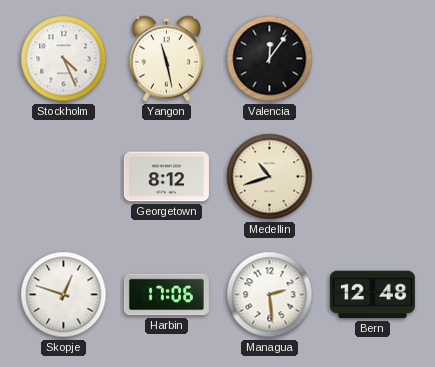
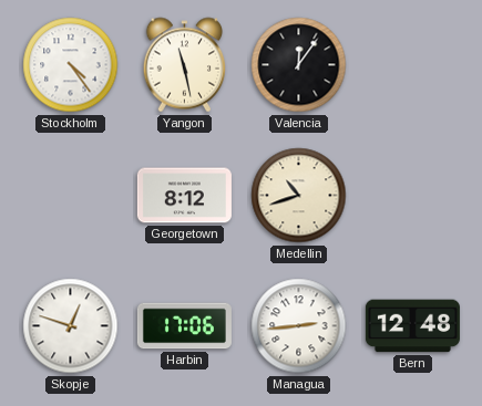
Stockholm: 4:26 -> 4:24
Managua: 2:29 -> 2:44
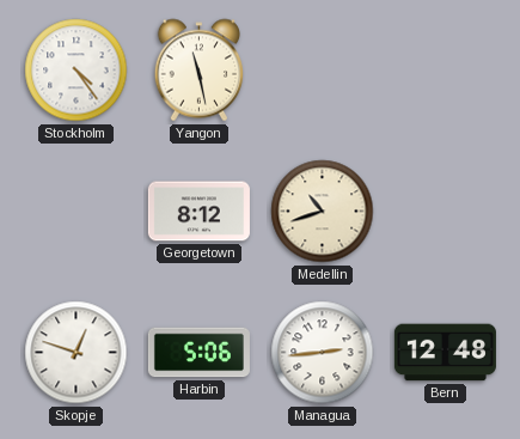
Valencia: 12:06 -> none
Harbin: 17:06 -> 5:06
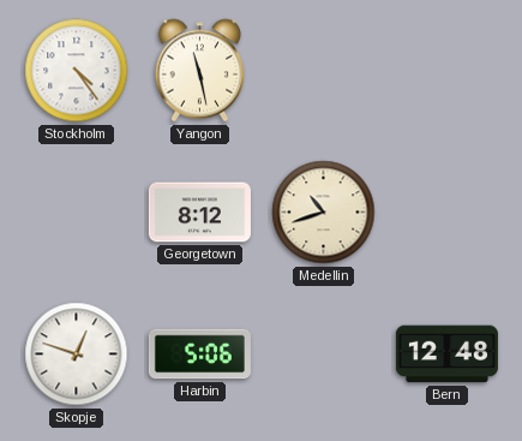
Managua: 2:44 -> none
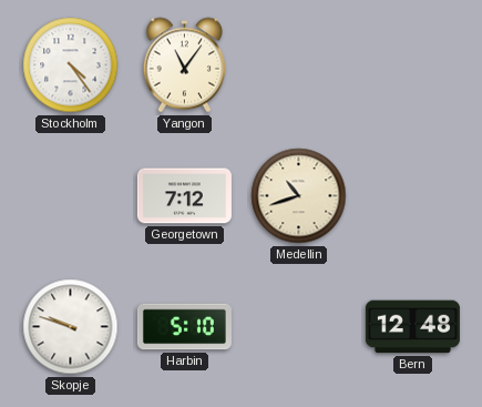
Yangon: 11:28 -> 11:06
Georgetown: 8:12 -> 7:12
Skopje: 12:48 -> 9:48
Harbin: 5:06 -> 5:10
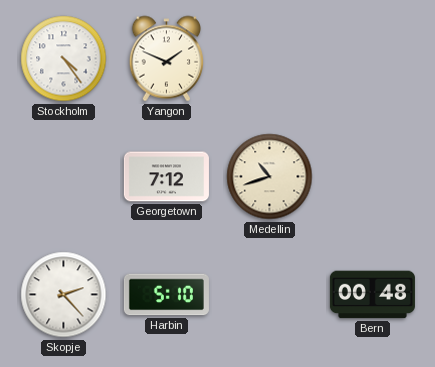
Yangon: 11:06 -> 1:49
Skopje: 9:48 -> 2:23
Bern: 12:48 -> 00:48
